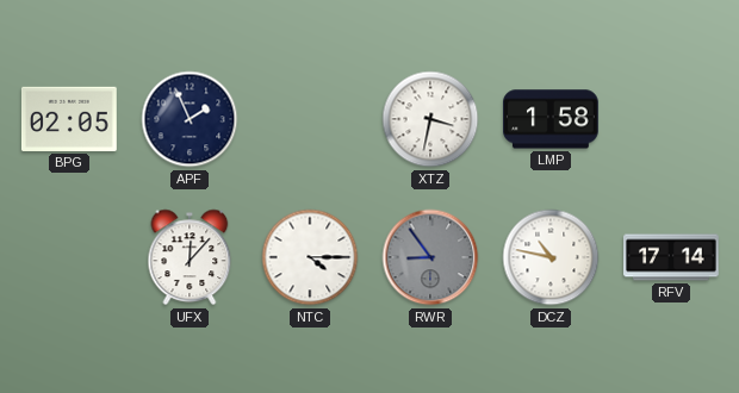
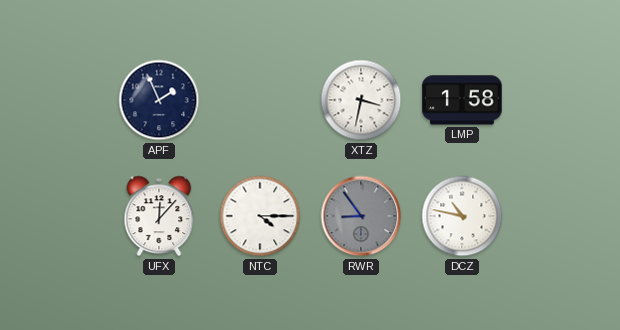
BPG: 02:05 -> none
RFV: 17:14 -> none
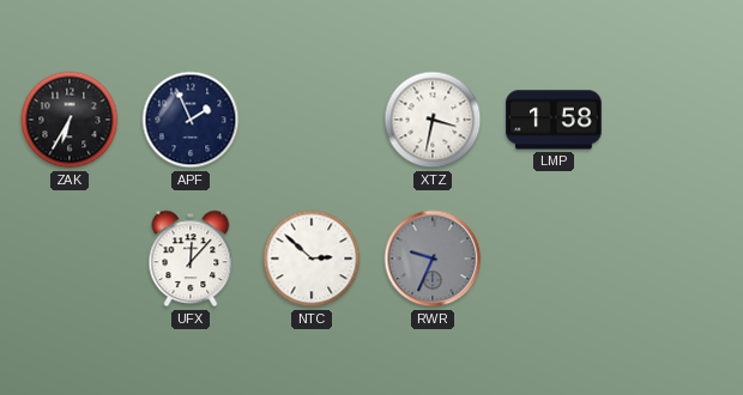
ZAK: none -> 6:35
NTC: 4:15 -> 2:52
RWR: 8:54 -> 9:34
DCZ: 10:47 -> none
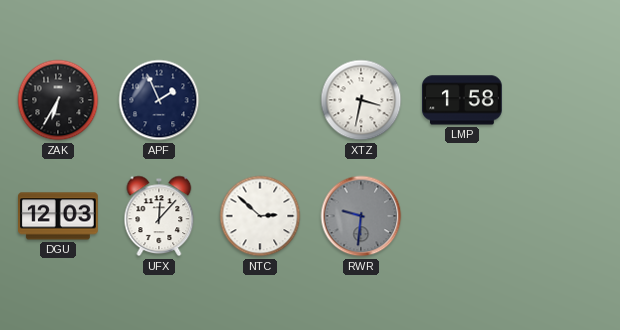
DGU: none -> 12:03
RWR: 9:34 -> 9:31
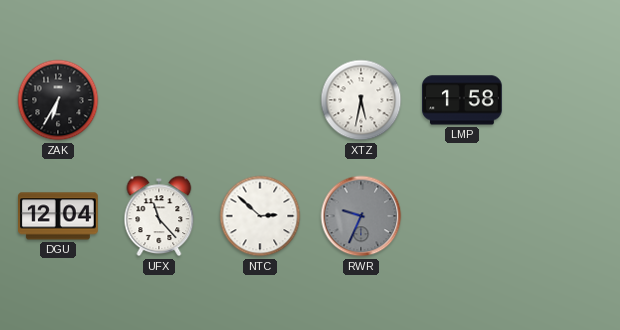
APF: 1:56 -> none
XTZ: 3:32 -> 5:32
DGU: 12:03 -> 12:04
UFX: 12:07 -> 11:23
RWR: 9:31 -> 9:34
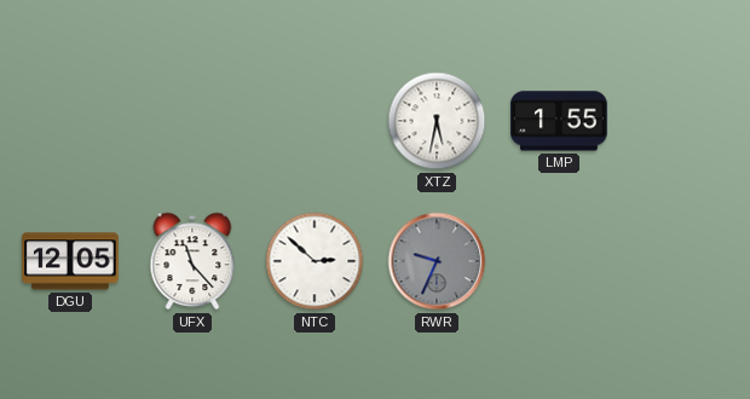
ZAK: 6:35 -> none
LMP: 1:58 -> 1:55
DGU: 12:04 -> 12:05
